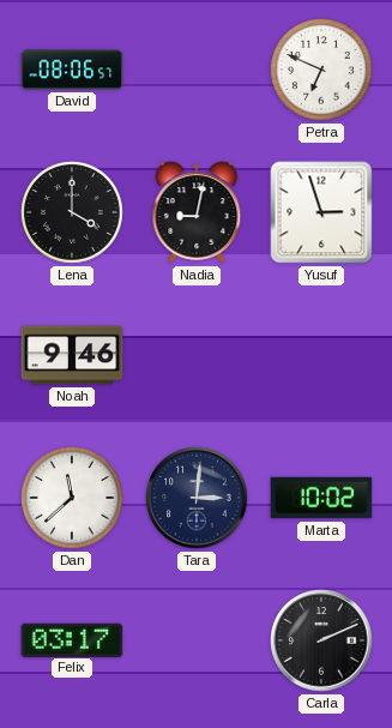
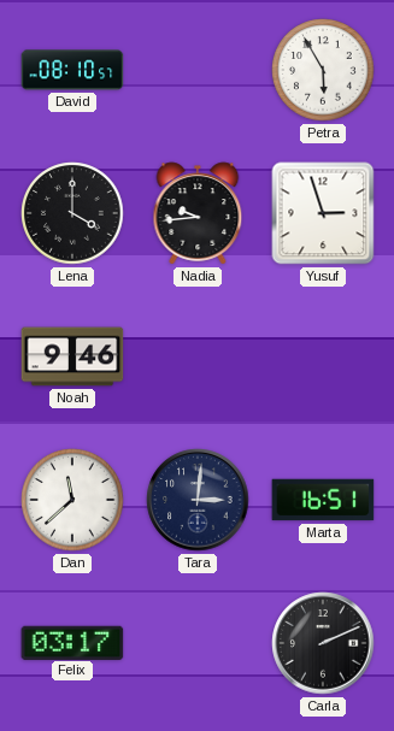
David: 08:06 -> 08:10
Petra: 6:49 -> 5:55
Nadia: 9:02 -> 9:44
Marta: 10:02 -> 16:51
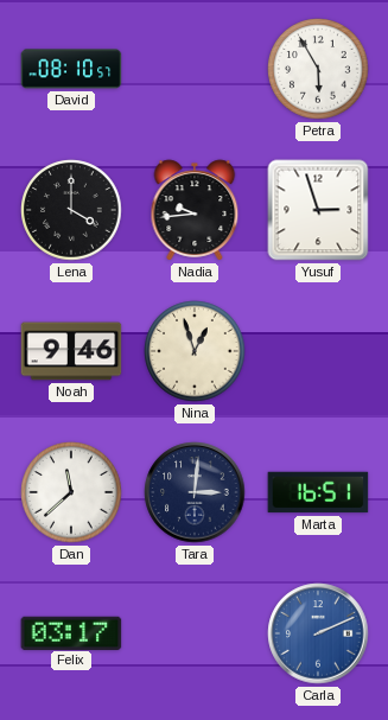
Nina: none -> 12:57
Carla dial: black -> blue
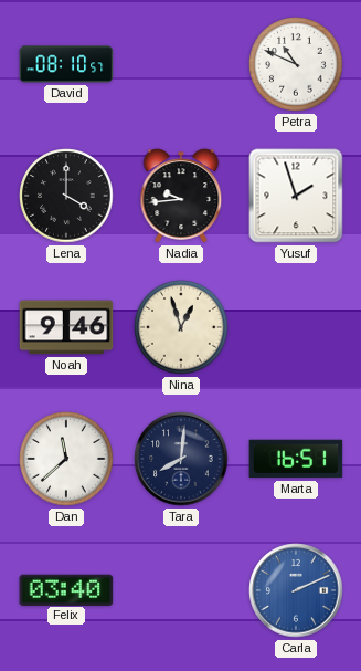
Petra: 5:55 -> 10:49
Yusuf: 2:57 -> 1:57
Tara: 3:01 -> 8:01
Felix: 03:17 -> 03:40
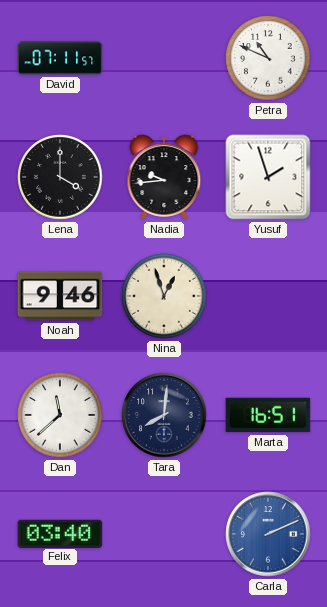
David: 08:10 -> 07:11
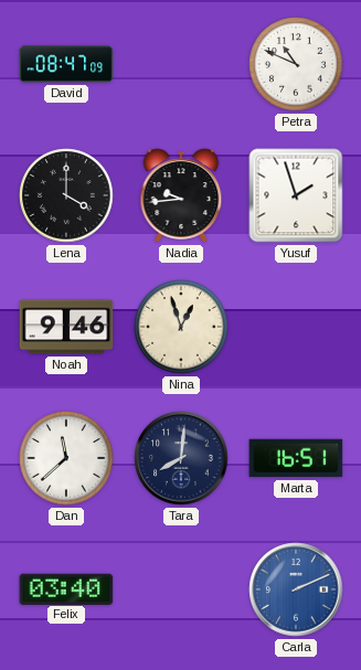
David: 07:11 -> 08:47
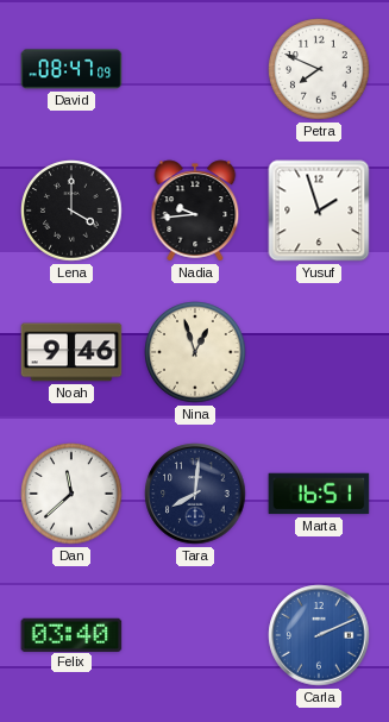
Petra: 10:49 -> 7:49
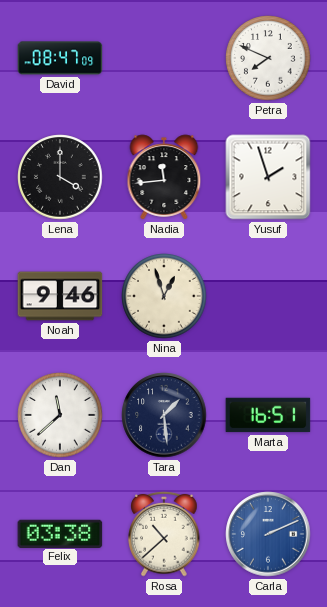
Nadia: 9:44 -> 11:44
Tara: 8:01 -> 1:29
Felix: 03:40 -> 03:38
Rosa: none -> 10:38
